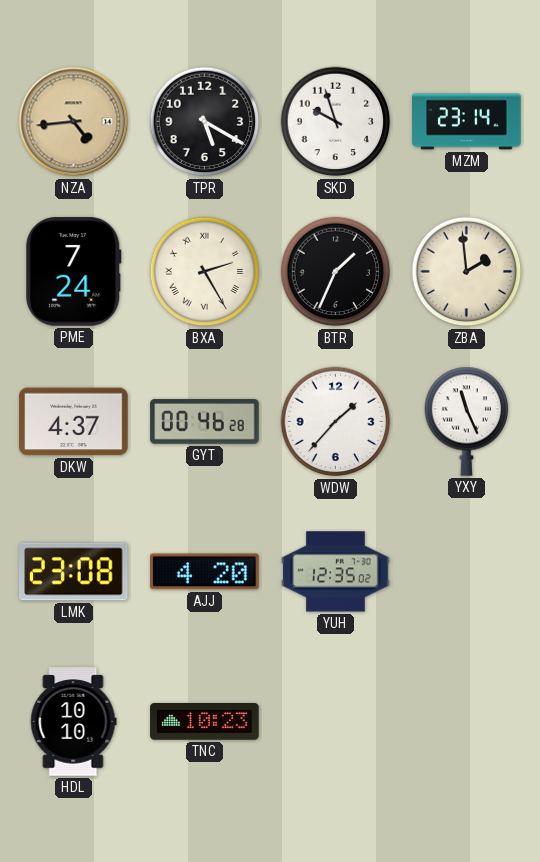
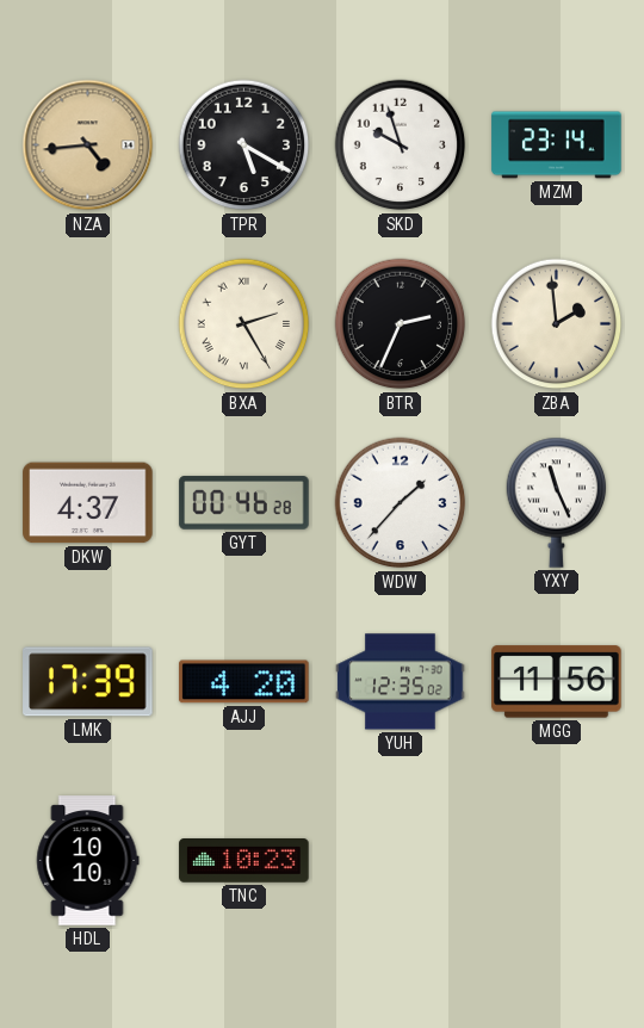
PME: 7:24 -> none
BTR: 1:34 -> 2:34
LMK: 23:08 -> 17:39
MGG: none -> 11:56
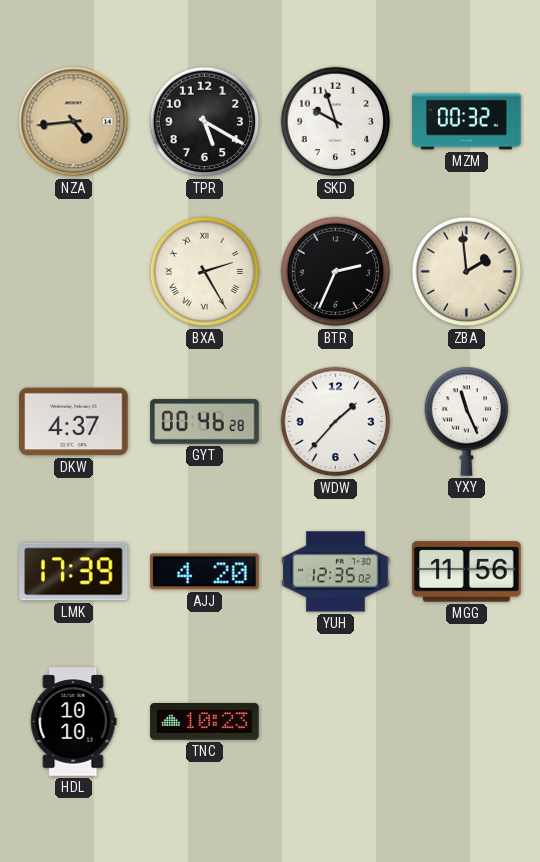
MZM: 23:14 -> 00:32
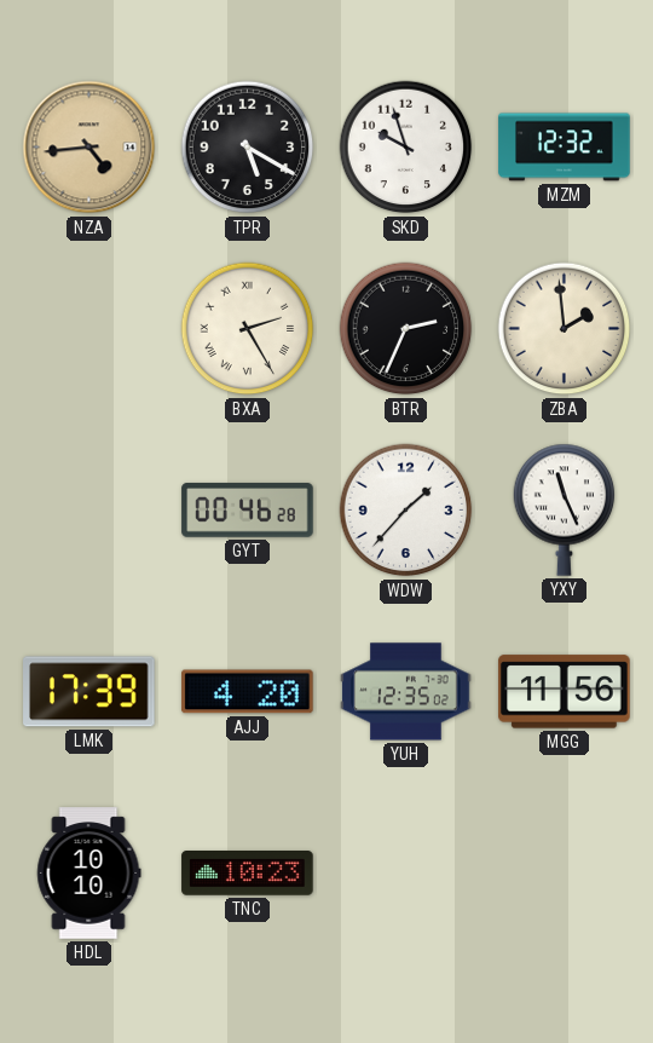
MZM: 00:32 -> 12:32
DKW: 4:37 -> none
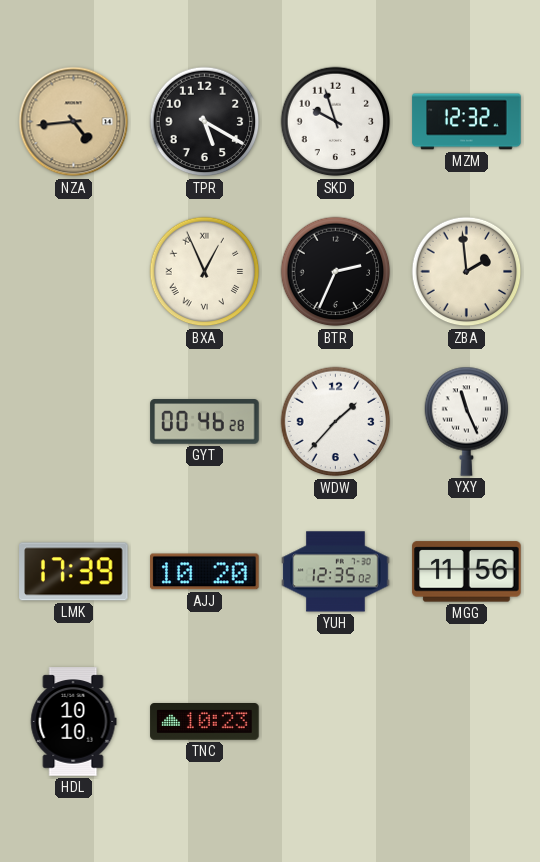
BXA: 2:25 -> 12:56
AJJ: 4:20 -> 10:20
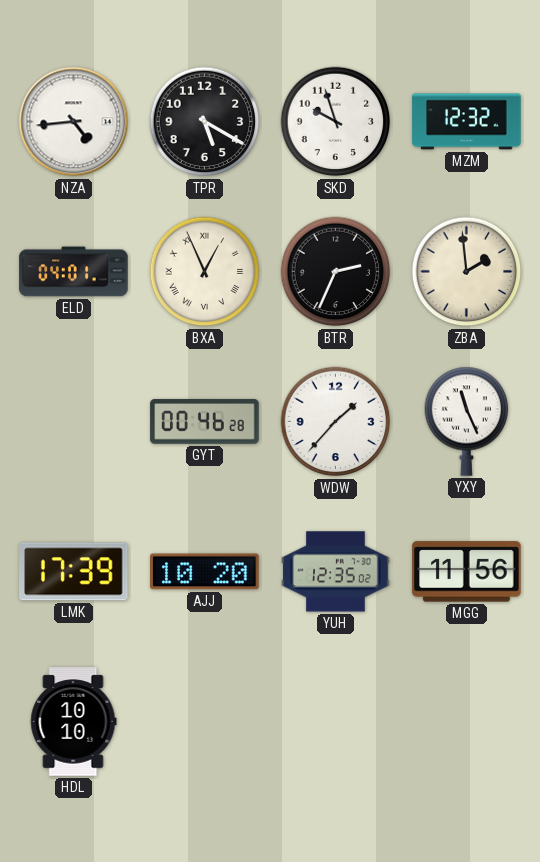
NZA dial: champagne -> white
ELD: none -> 04:01
TNC: 10:23 -> none
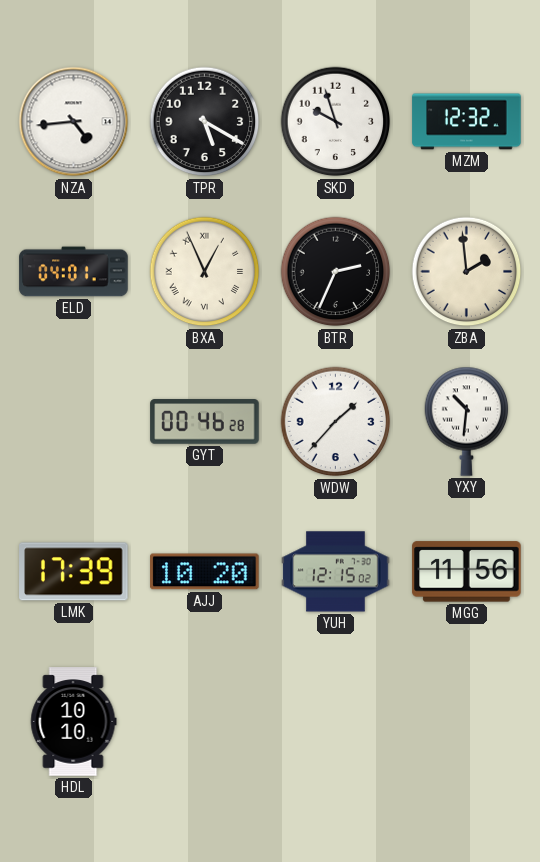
YXY: 11:26 -> 10:31
YUH: 12:35 -> 12:15
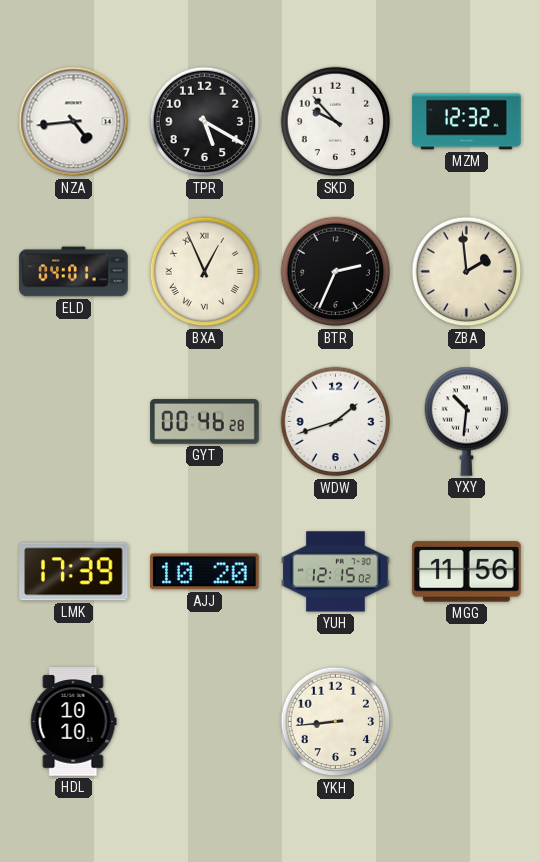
SKD: 9:57 -> 9:53
WDW: 1:37 -> 1:42
YKH: none -> 8:44
